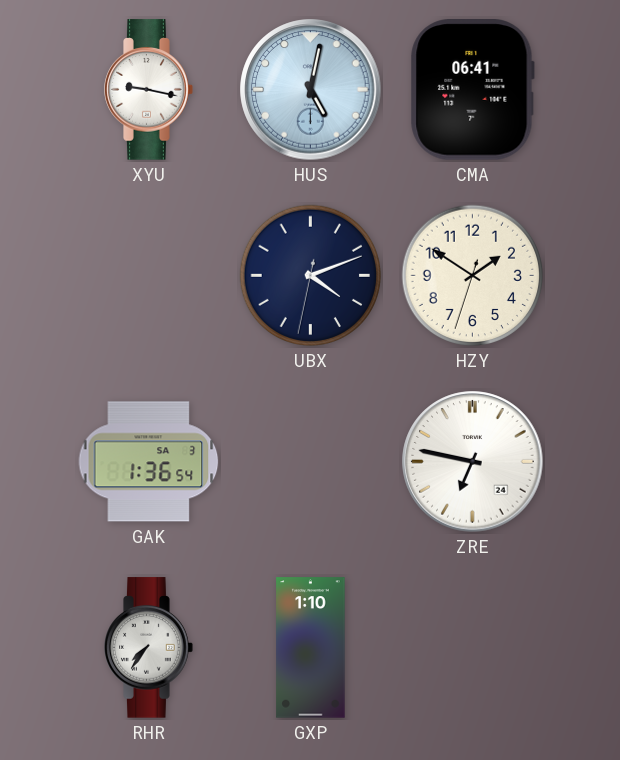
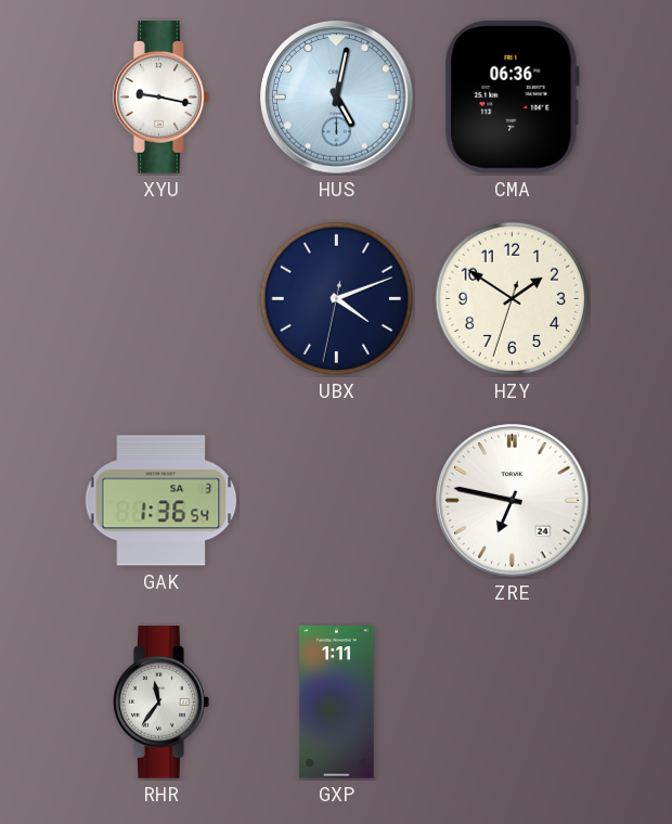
CMA: 06:41 -> 06:36
RHR: 7:36 -> 11:36
GXP: 1:10 -> 1:11
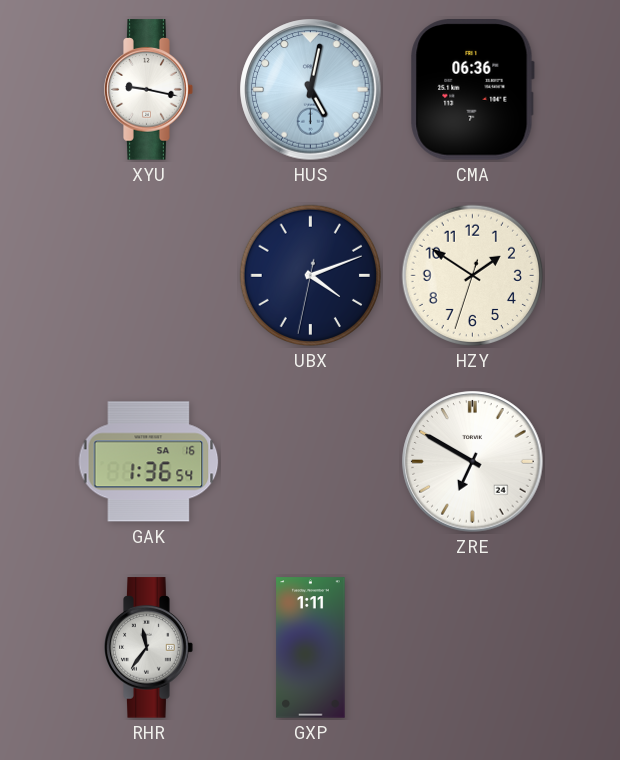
GAK date: SA 3 -> SA 16
ZRE: 6:47 -> 6:50
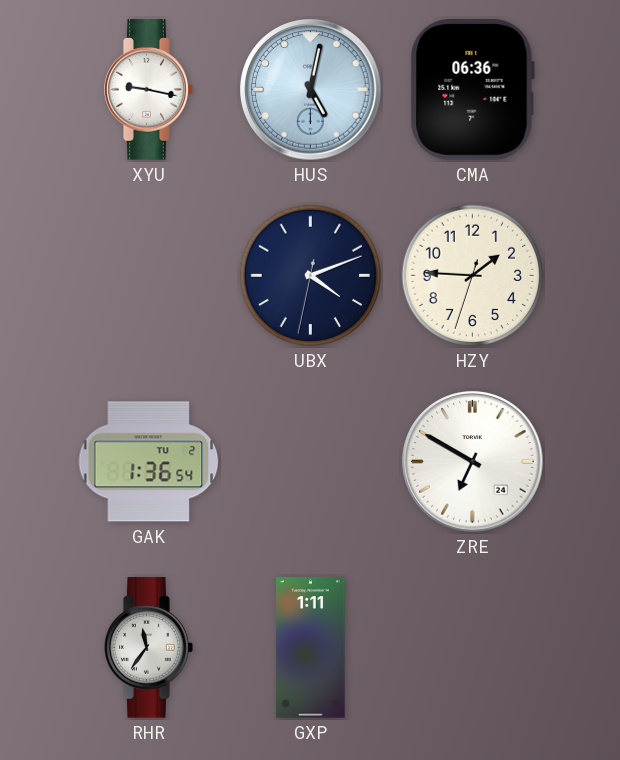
HZY: 1:50 -> 1:45
GAK date: SA 16 -> TU 2
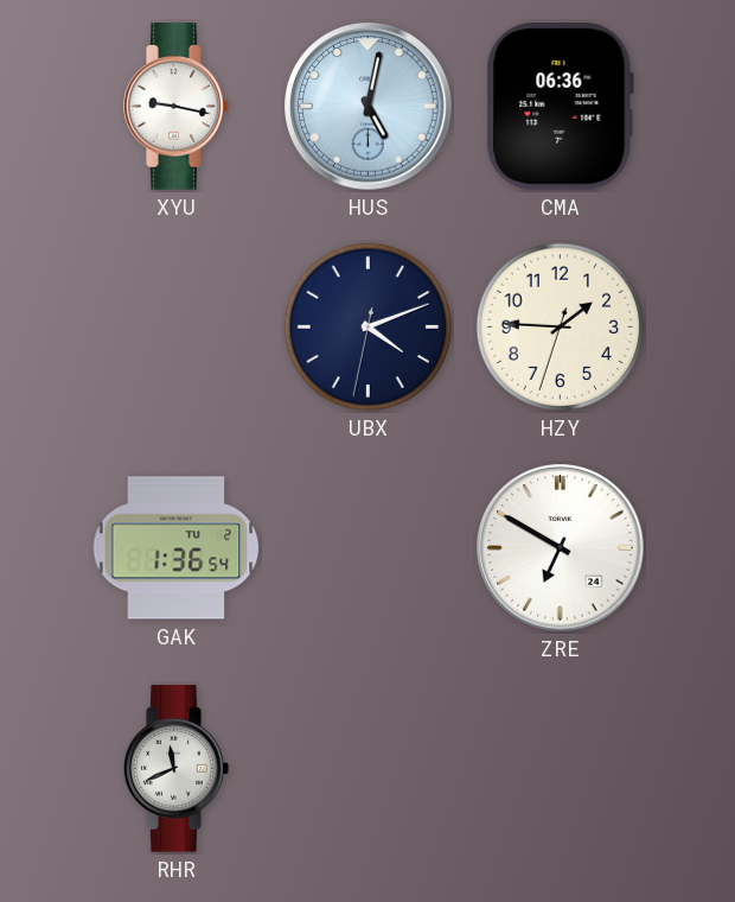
RHR: 11:36 -> 11:41
GXP: 1:11 -> none
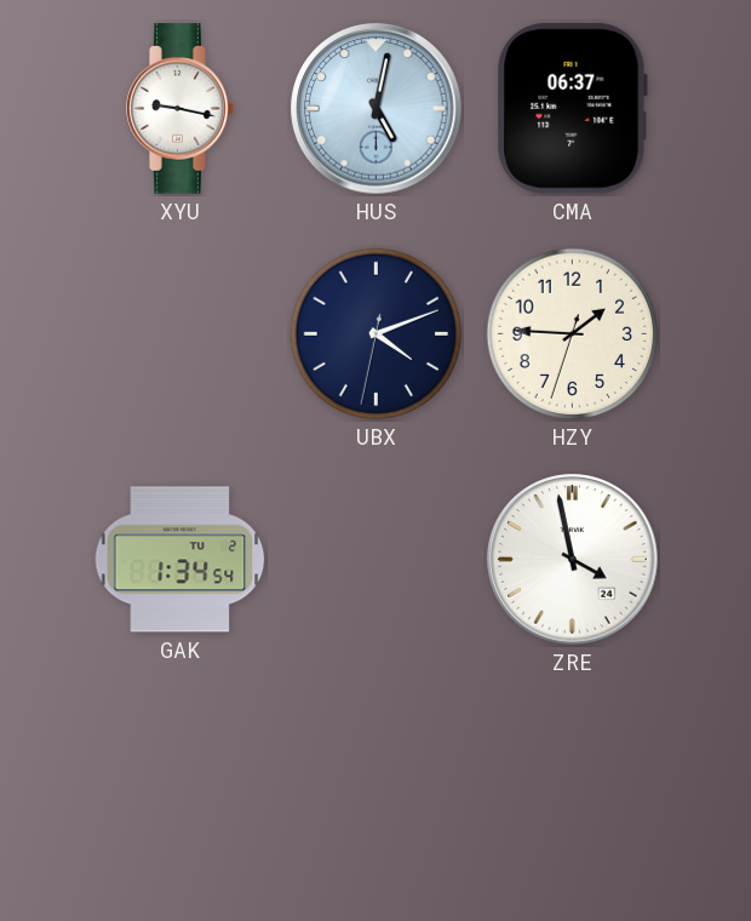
CMA: 06:36 -> 06:37
GAK: 1:36 -> 1:34
ZRE: 6:50 -> 3:58
RHR: 11:41 -> none
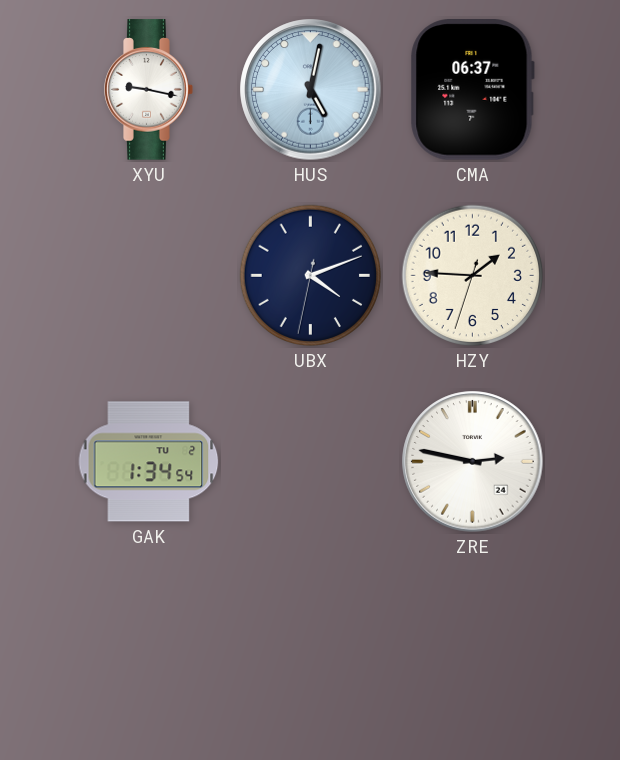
ZRE: 3:58 -> 2:47
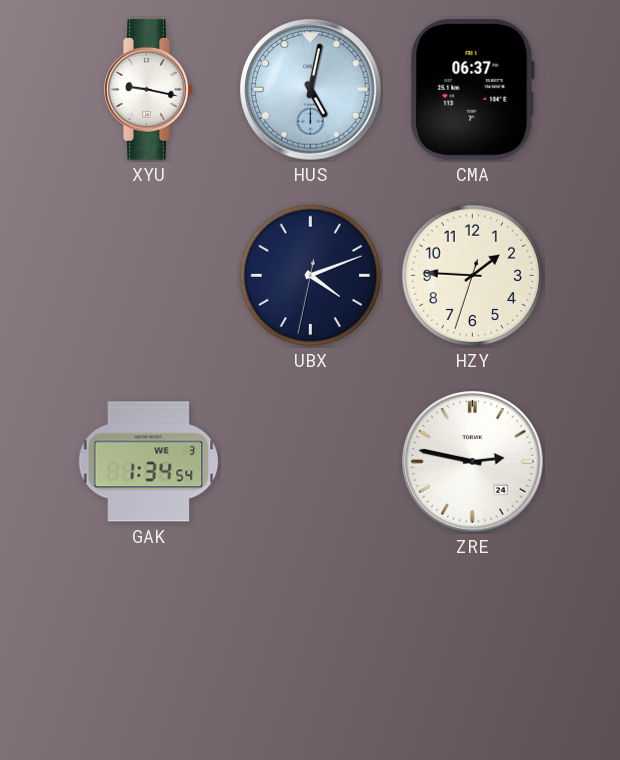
GAK date: TU 2 -> WE 3
